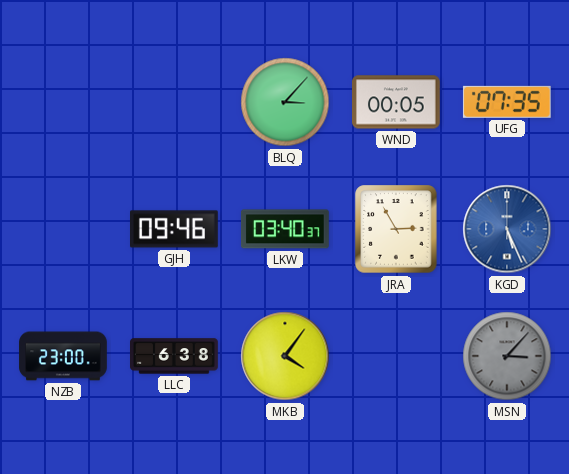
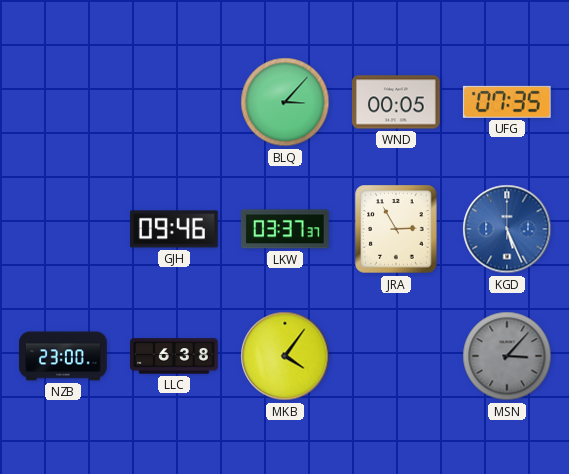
LKW: 03:40 -> 03:37
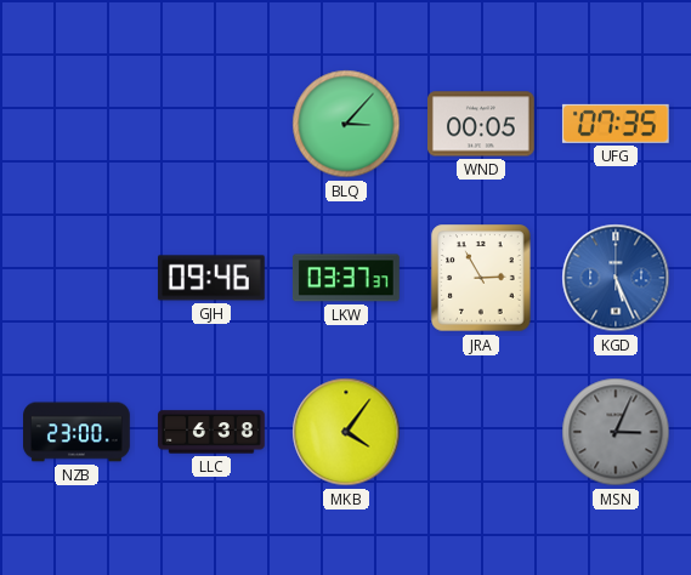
MSN: 3:07 -> 3:04
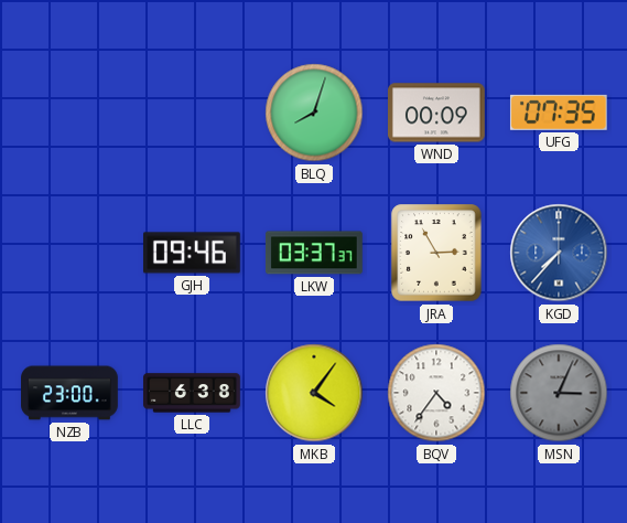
BLQ: 3:07 -> 8:03
WND: 00:05 -> 00:09
KGD: 5:26 -> 7:37
BQV: none -> 4:36
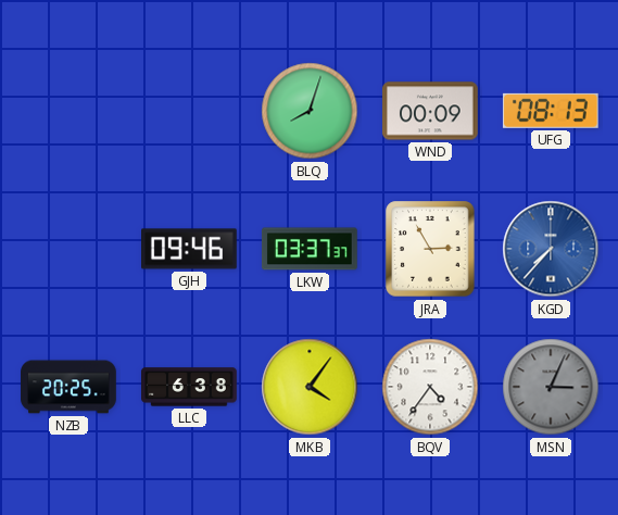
UFG: 07:35 -> 08:13
NZB: 23:00 -> 20:25
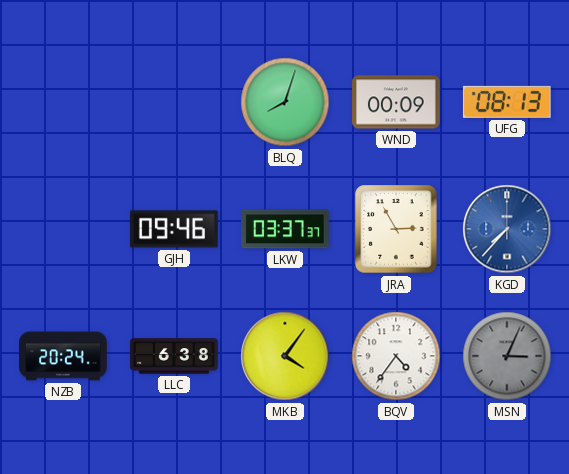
NZB: 20:25 -> 20:24
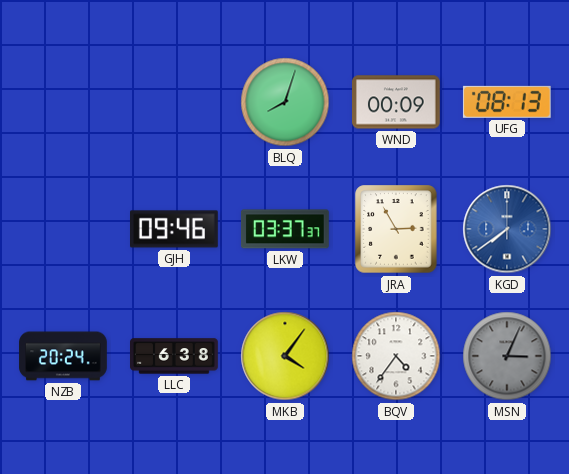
KGD: 7:37 -> 7:39
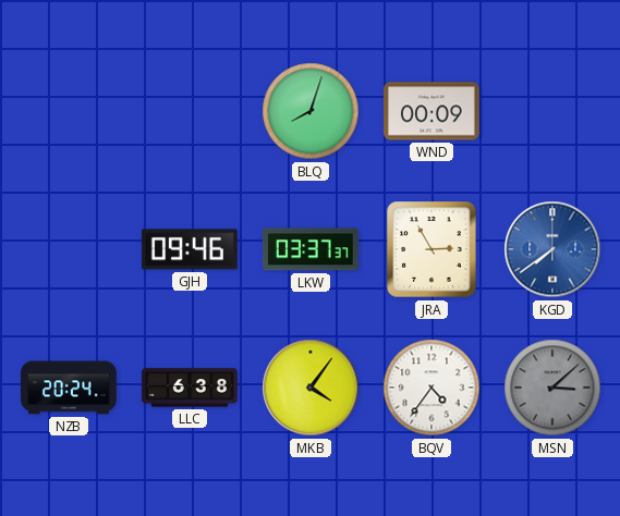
UFG: 08:13 -> none
MSN: 3:04 -> 3:08
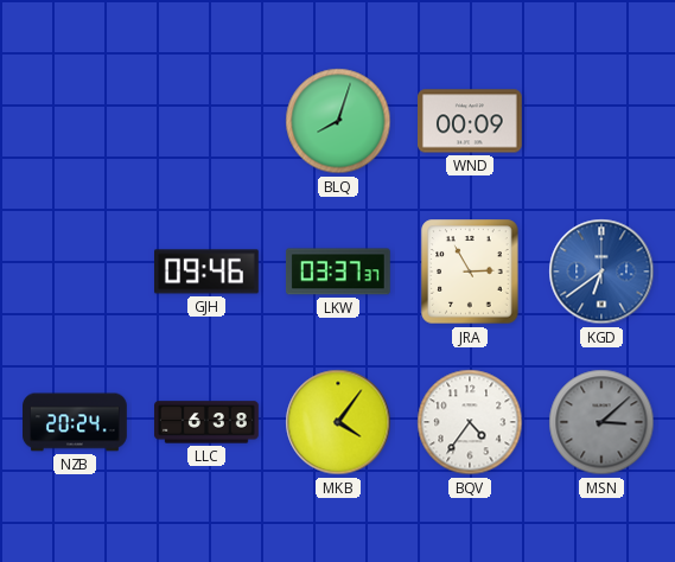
KGD: 7:39 -> 6:39
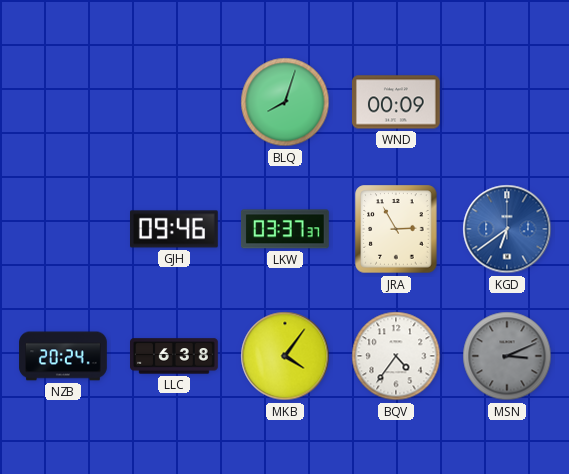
MSN: 3:08 -> 3:11
